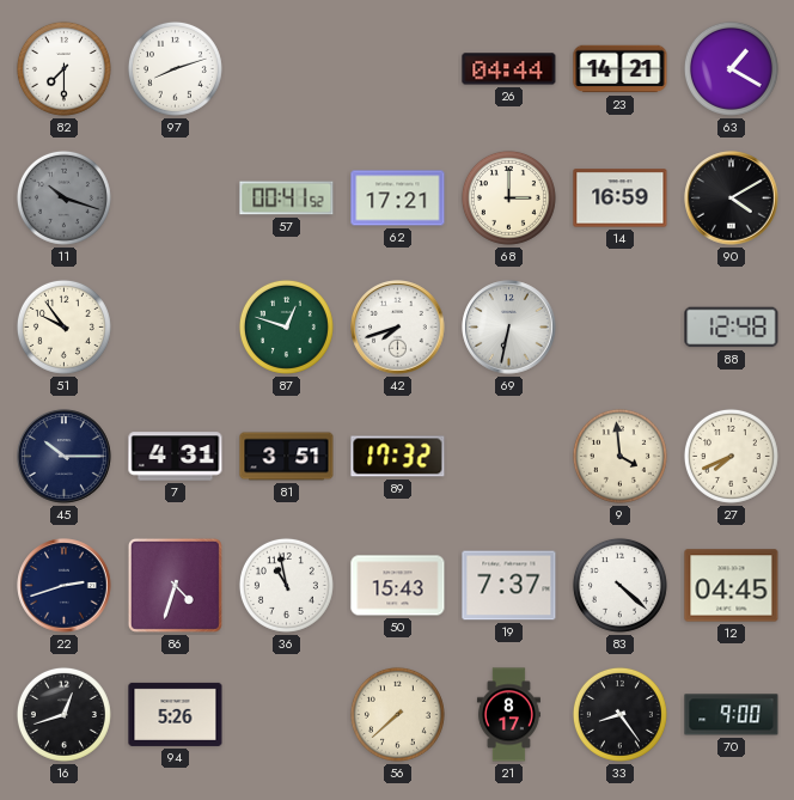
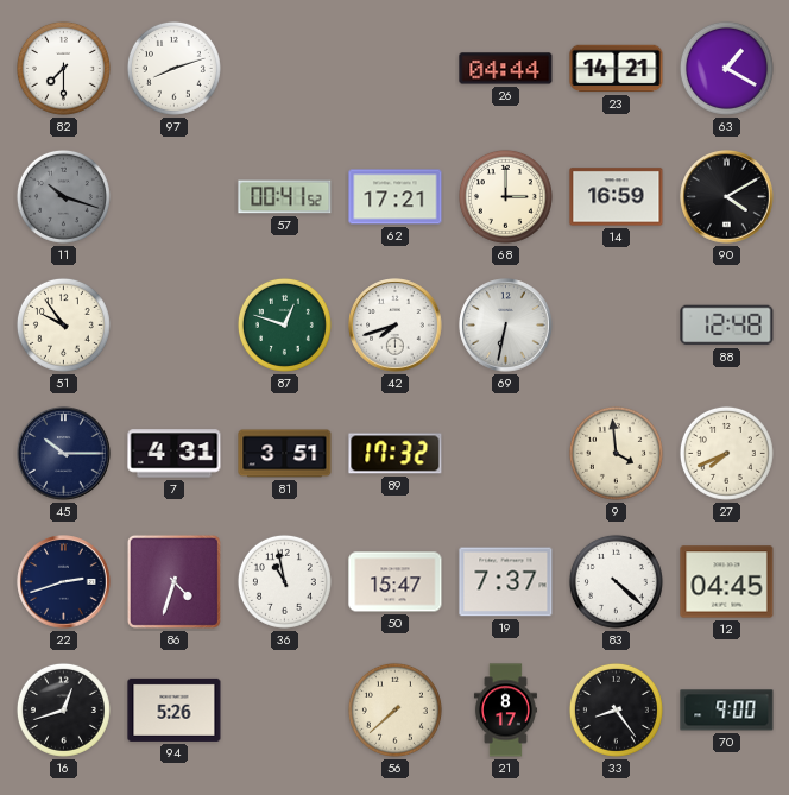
50: 15:43 -> 15:47
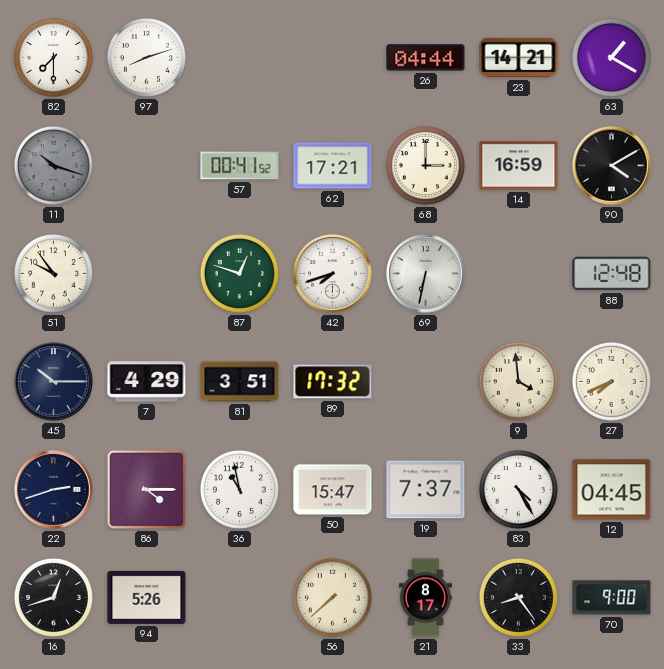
7: 4:31 -> 4:29
86: 4:33 -> 4:15
83: 4:22 -> 4:25
